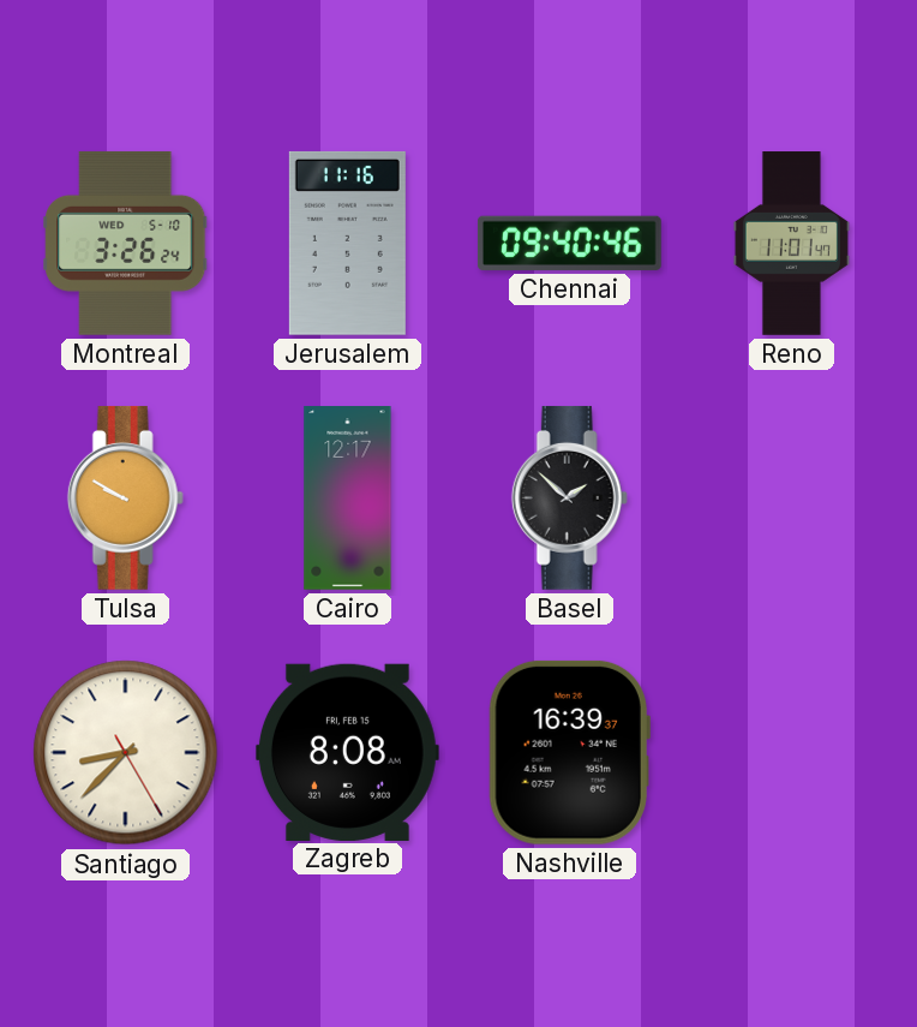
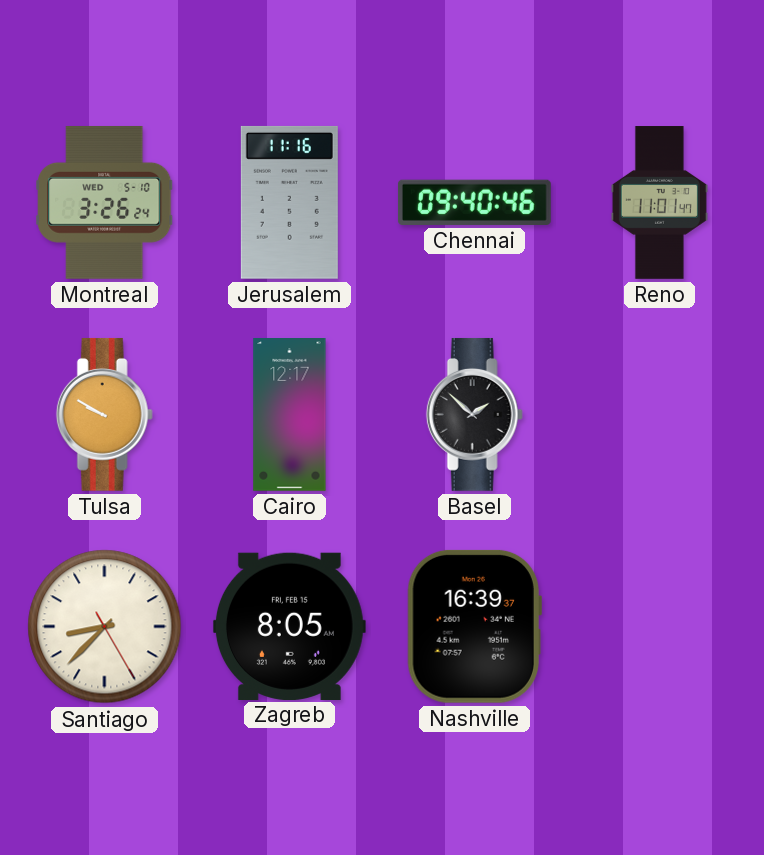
Zagreb: 8:08 -> 8:05
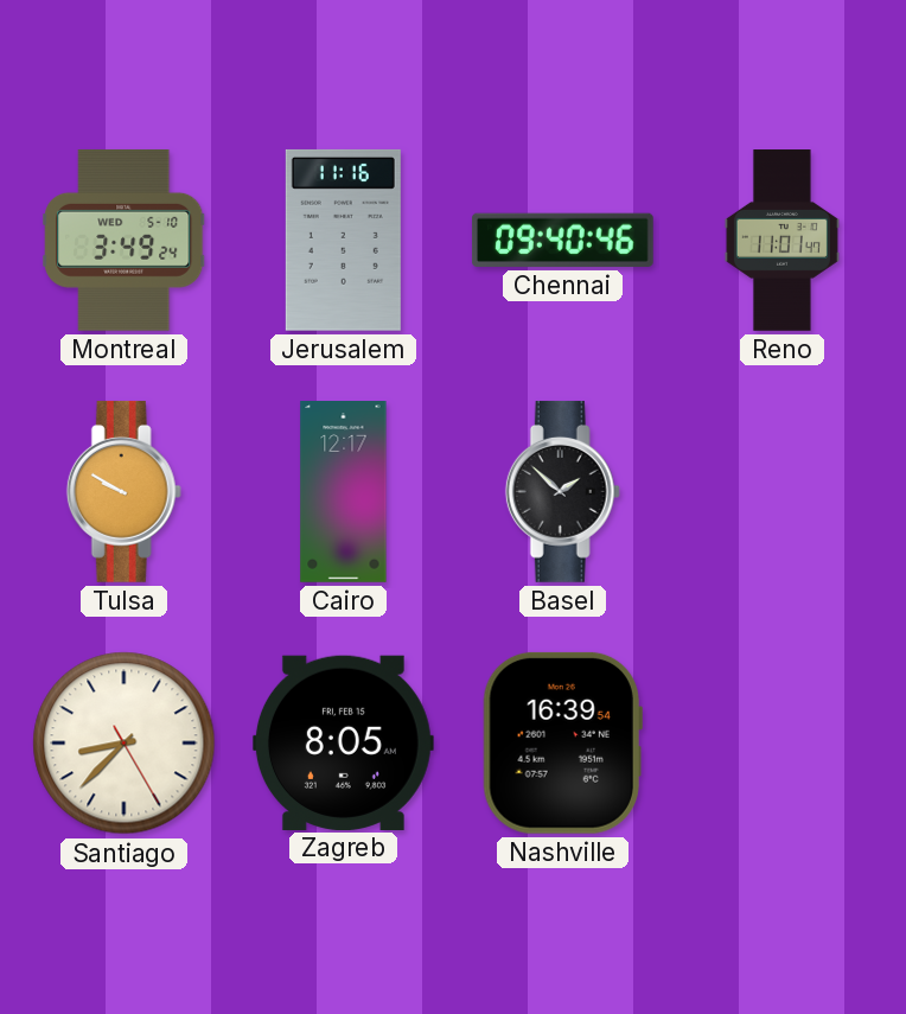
Montreal: 3:26 -> 3:49
Nashville: 16:39:37 -> 16:39:54
